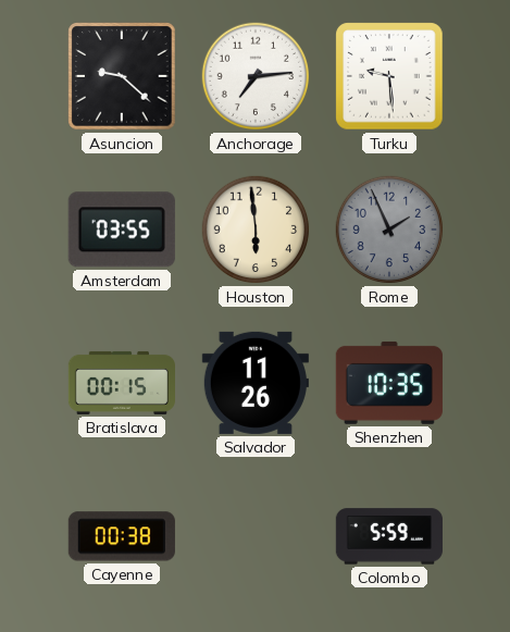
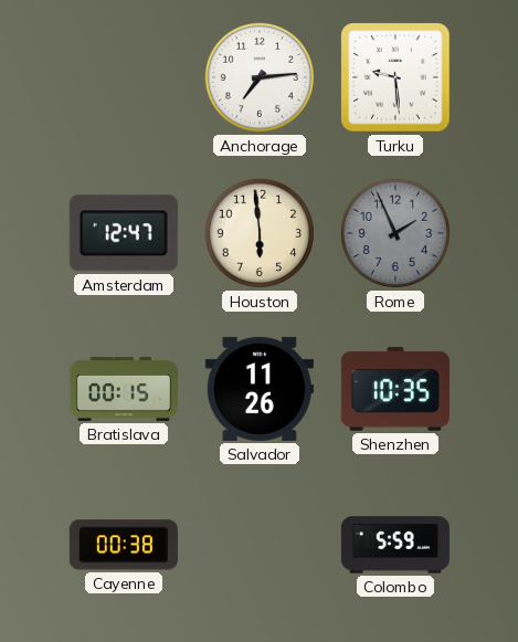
Asuncion: 9:22 -> none
Amsterdam: 03:55 -> 12:47
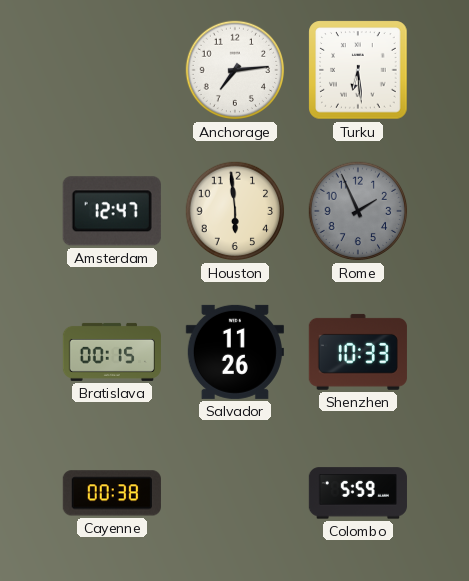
Turku: 9:29 -> 6:29
Shenzhen: 10:35 -> 10:33
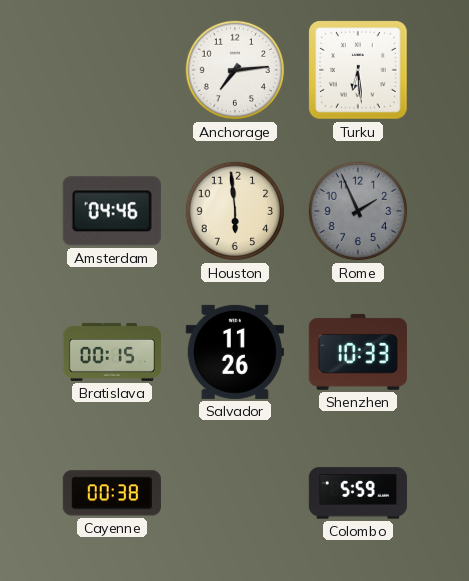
Amsterdam: 12:47 -> 04:46
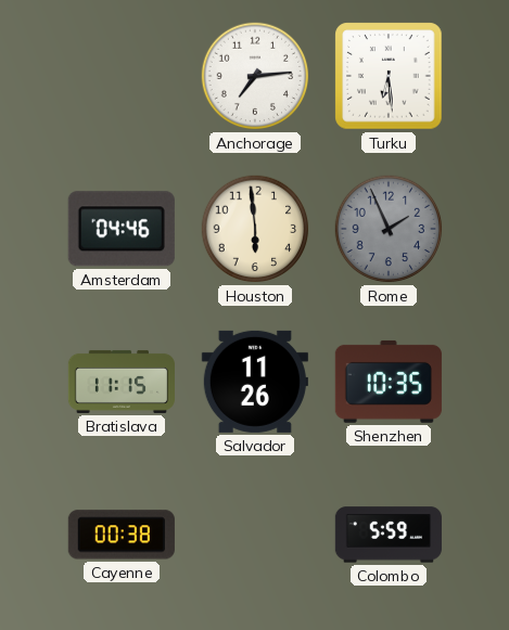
Bratislava: 00:15 -> 11:15
Shenzhen: 10:33 -> 10:35
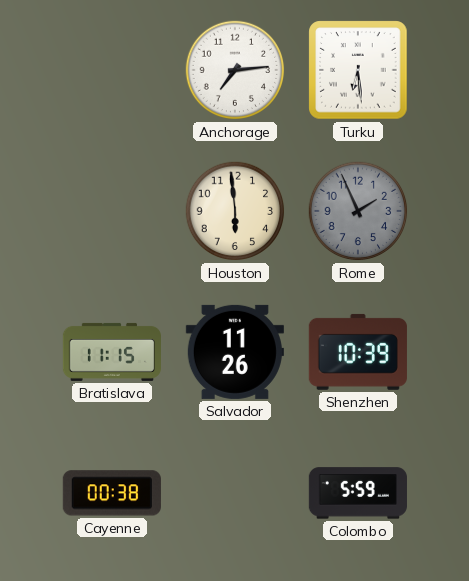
Amsterdam: 04:46 -> none
Shenzhen: 10:35 -> 10:39
